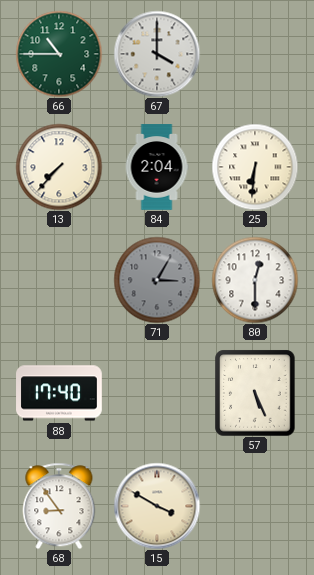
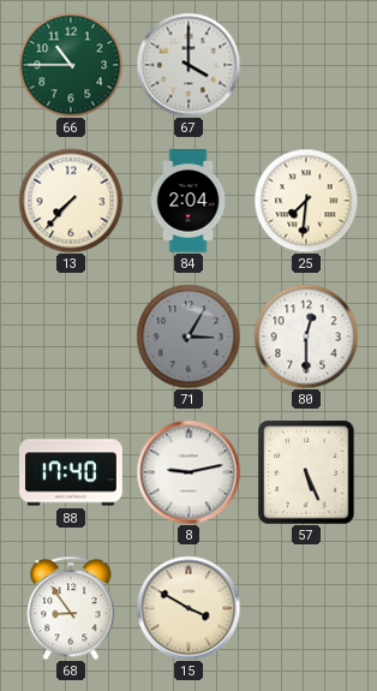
25: 6:31 -> 7:31
8: none -> 9:13
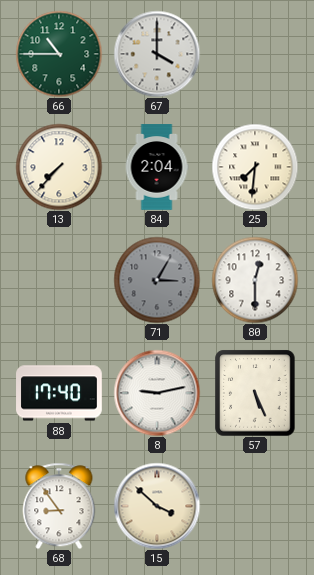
15: 3:50 -> 3:52
